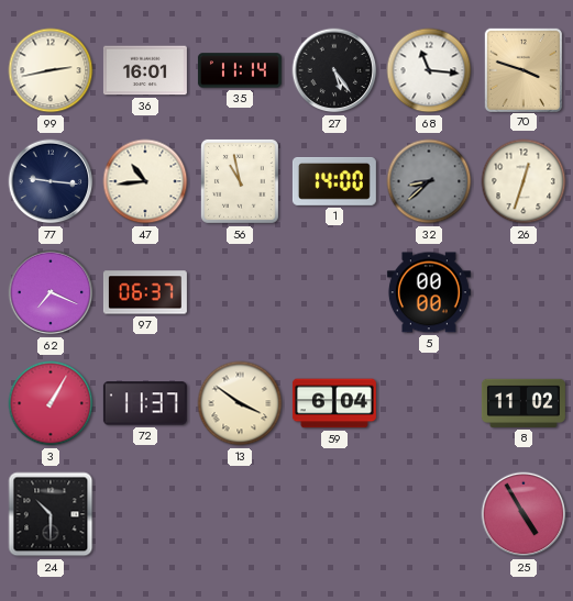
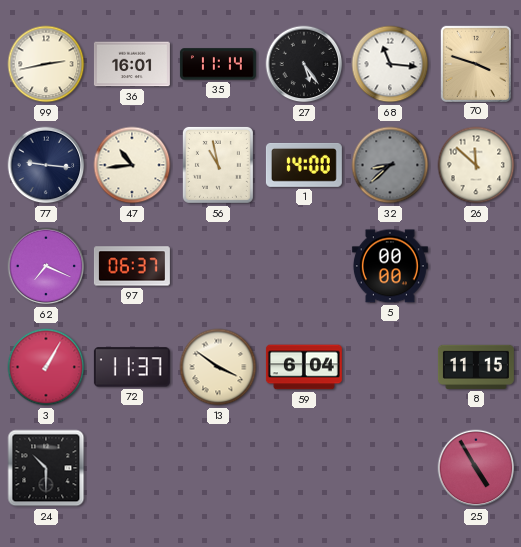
26: 12:33 -> 11:52
8: 11:02 -> 11:15
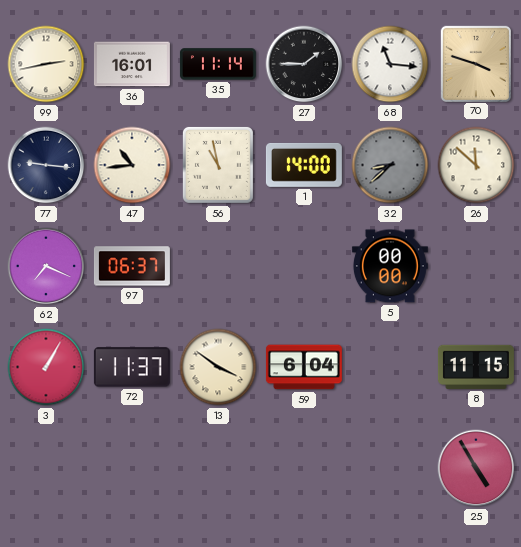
27: 5:24 -> 1:45
24: 10:30 -> none
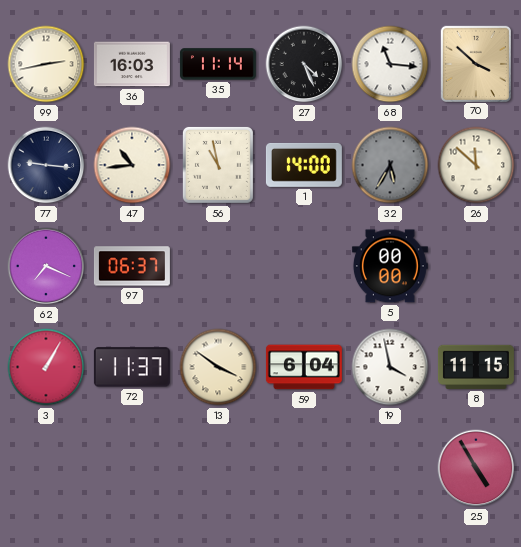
36: 16:01 -> 16:03
27: 1:45 -> 4:26
70: 3:48 -> 3:52
32: 8:38 -> 5:35
19: none -> 3:58
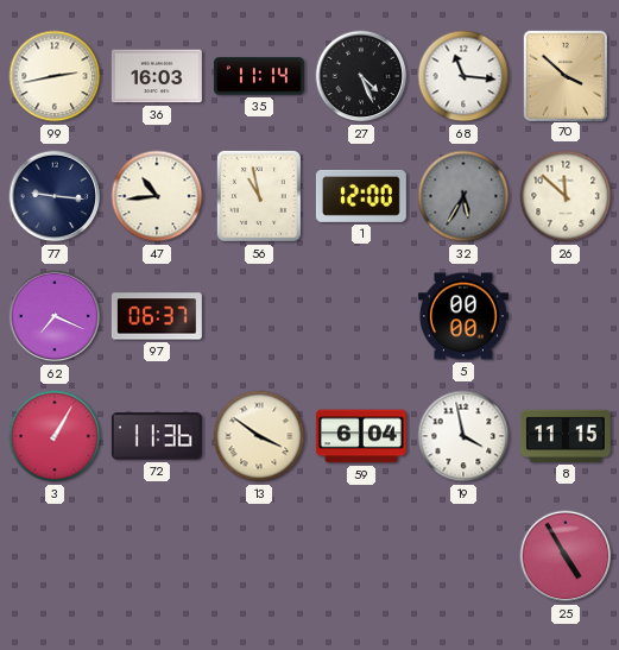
1: 14:00 -> 12:00
72: 11:37 -> 11:36
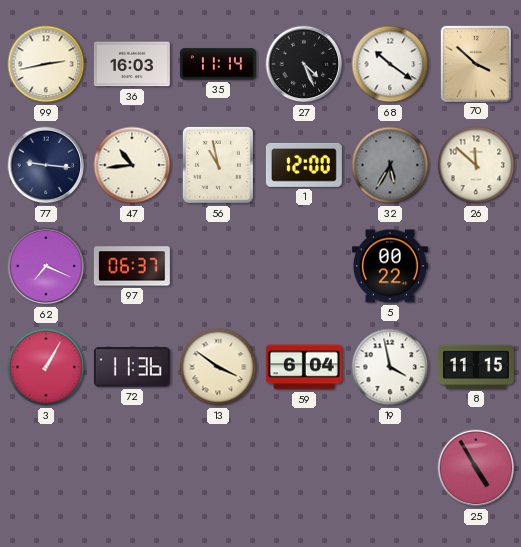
68: 11:16 -> 10:21
5: 00:00 -> 00:22
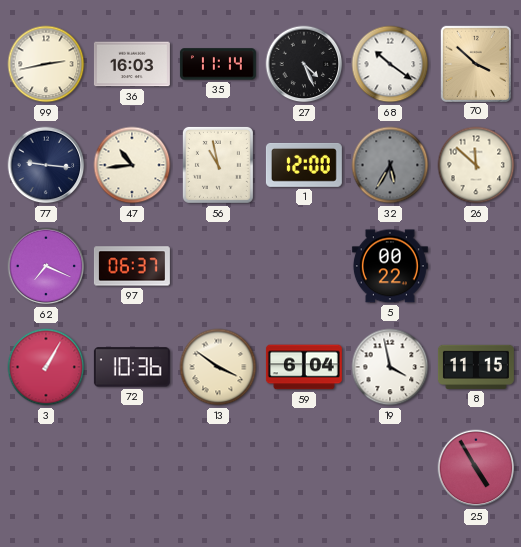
72: 11:36 -> 10:36
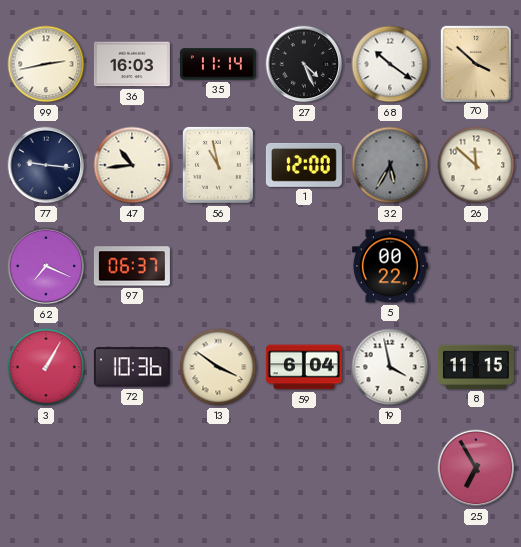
25: 4:55 -> 6:55
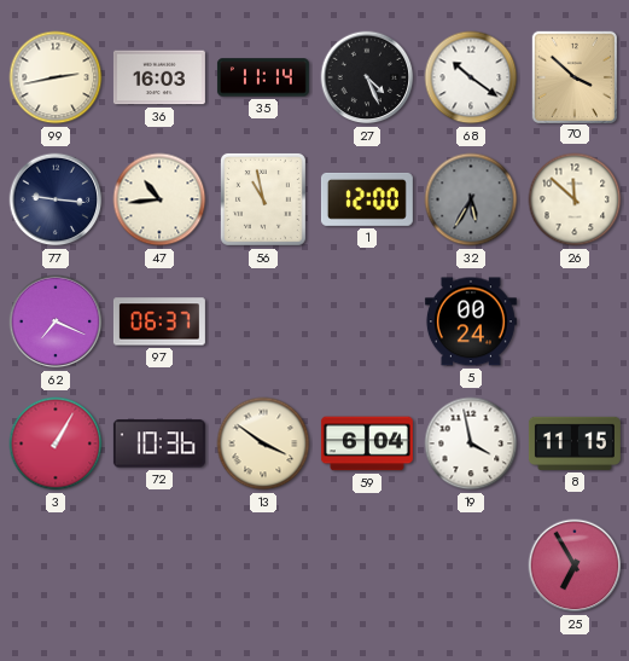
5: 00:22 -> 00:24
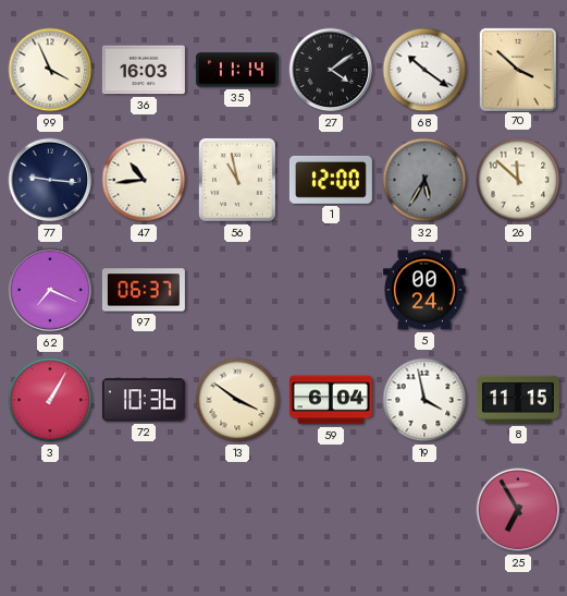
99: 2:43 -> 3:56
27: 4:26 -> 4:09
